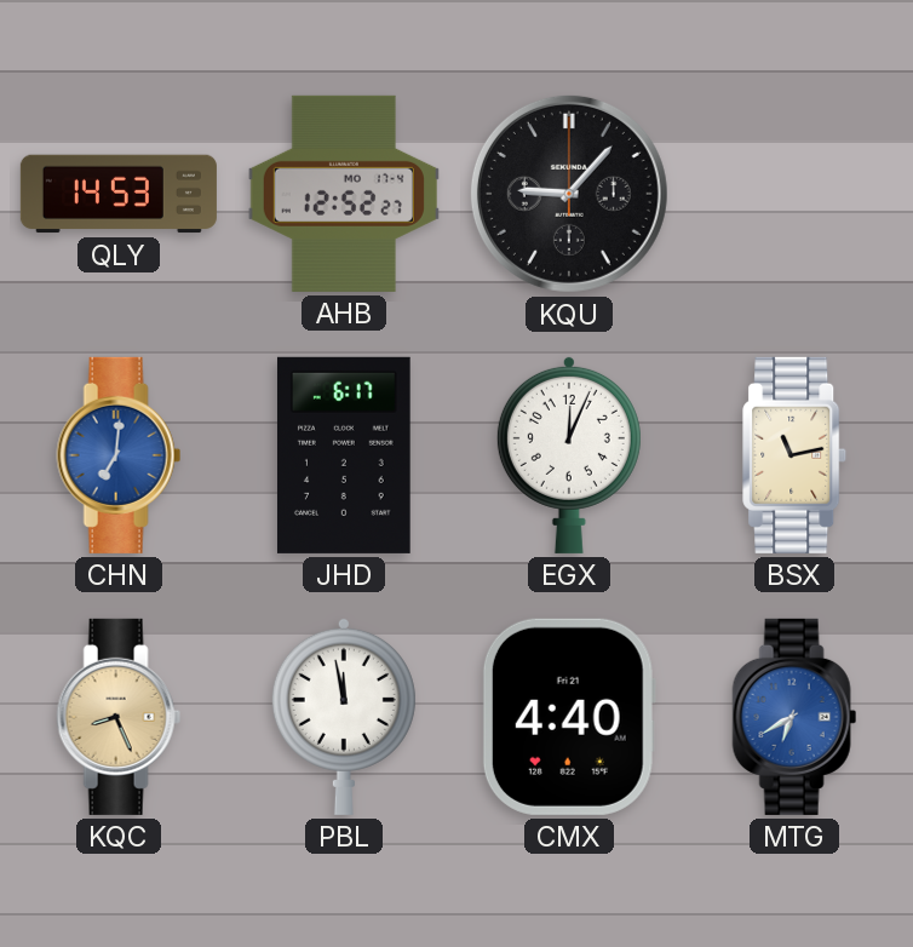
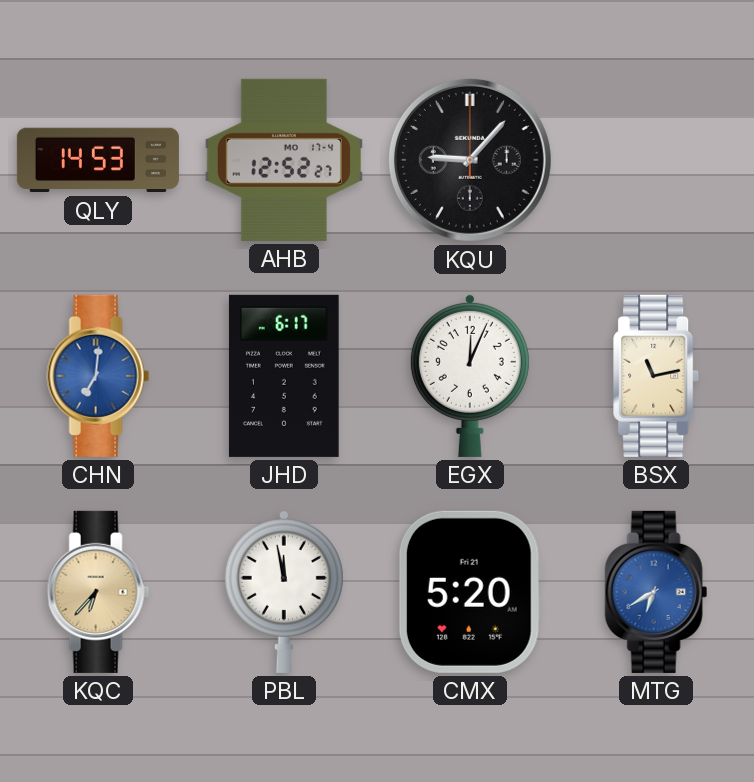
KQC: 8:26 -> 6:37
CMX: 4:40 -> 5:20
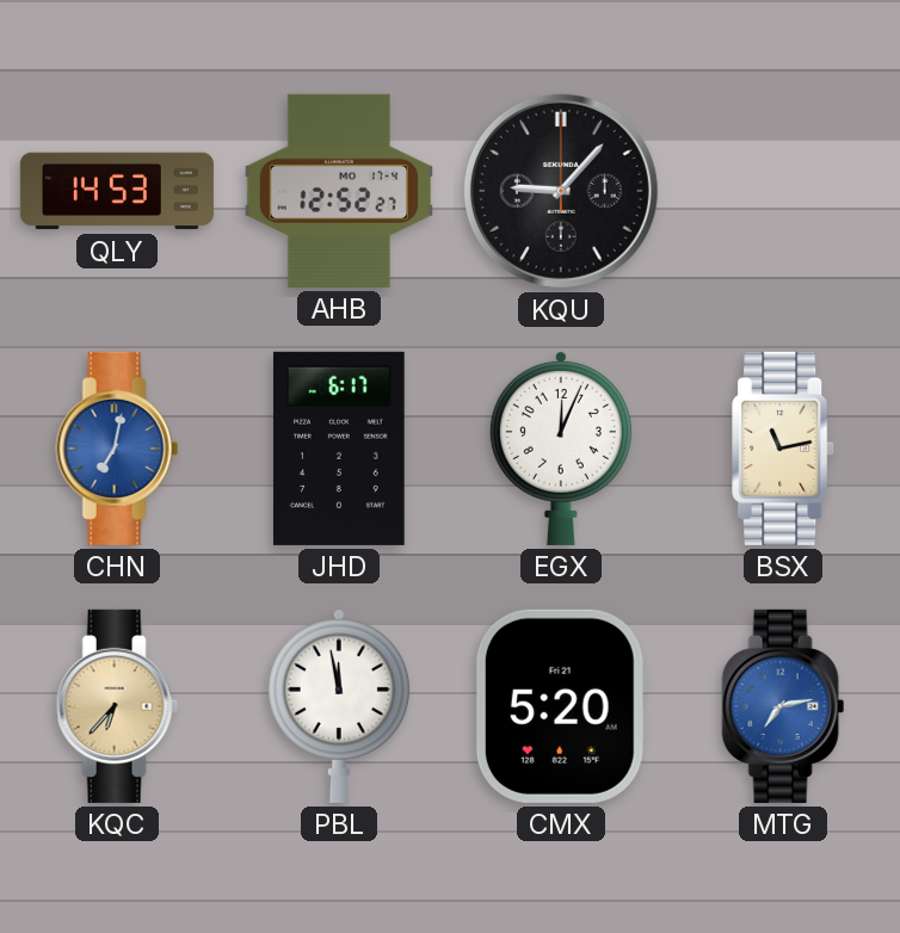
CHN: 7:01 -> 7:02
MTG: 6:40 -> 7:13
